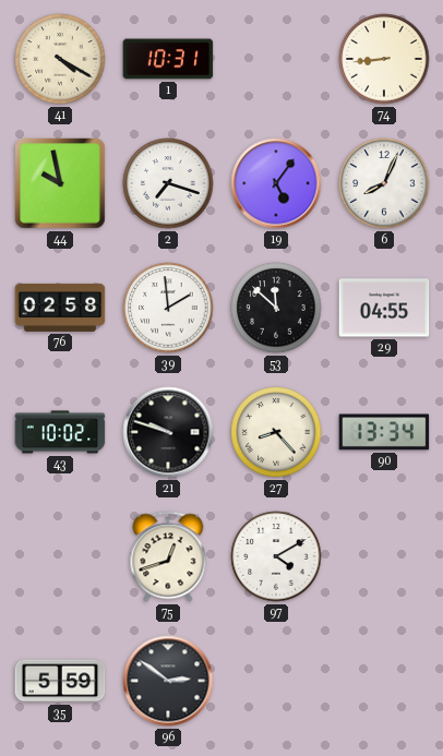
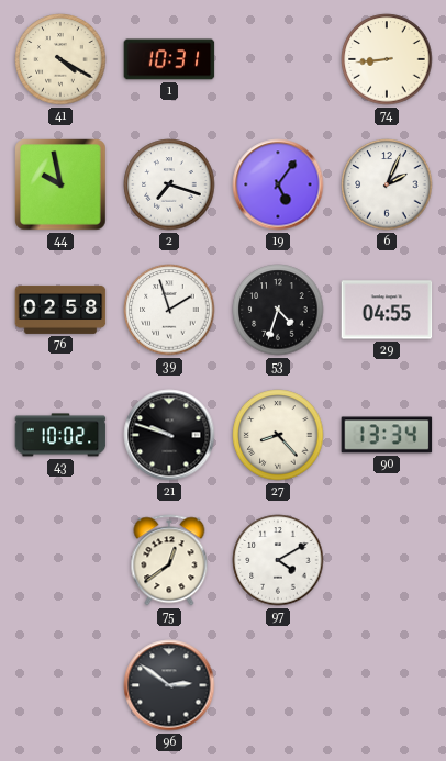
6: 8:04 -> 2:04
39: 1:59 -> 1:57
53: 11:52 -> 4:33
75: 12:42 -> 12:39
35: 5:59 -> none
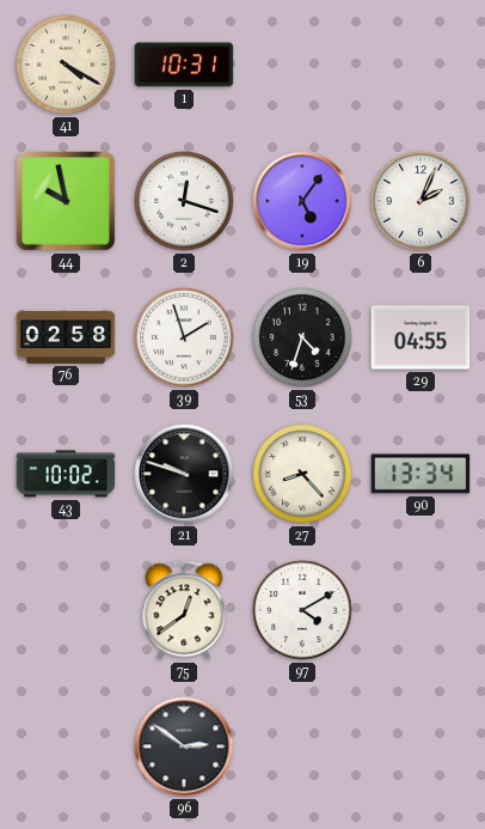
74: 8:44 -> none
2: 7:18 -> 12:18
